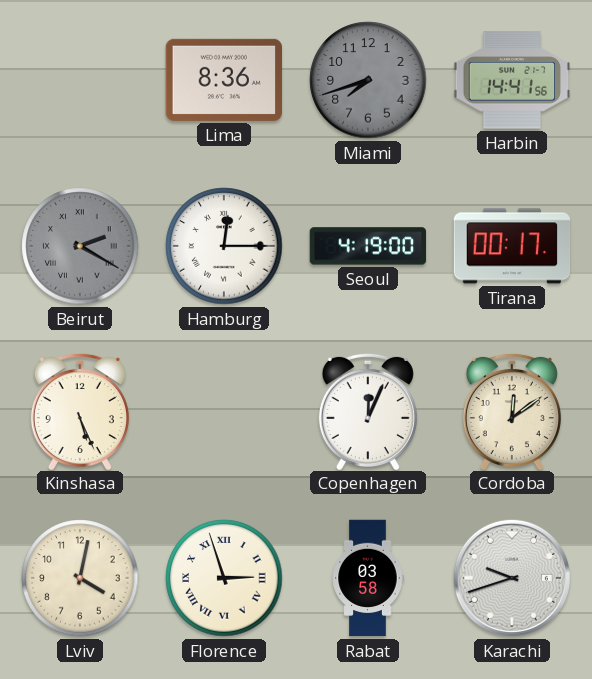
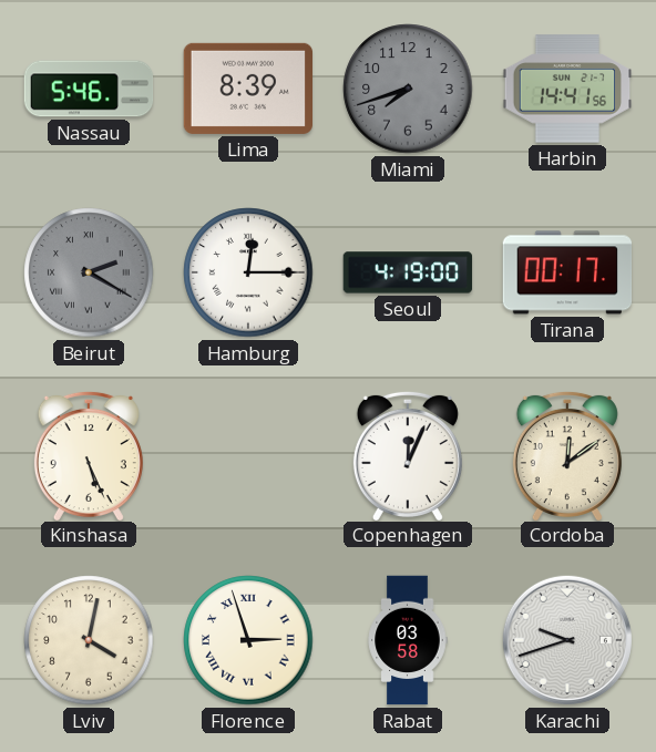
Nassau: none -> 5:46
Lima: 8:36 -> 8:39
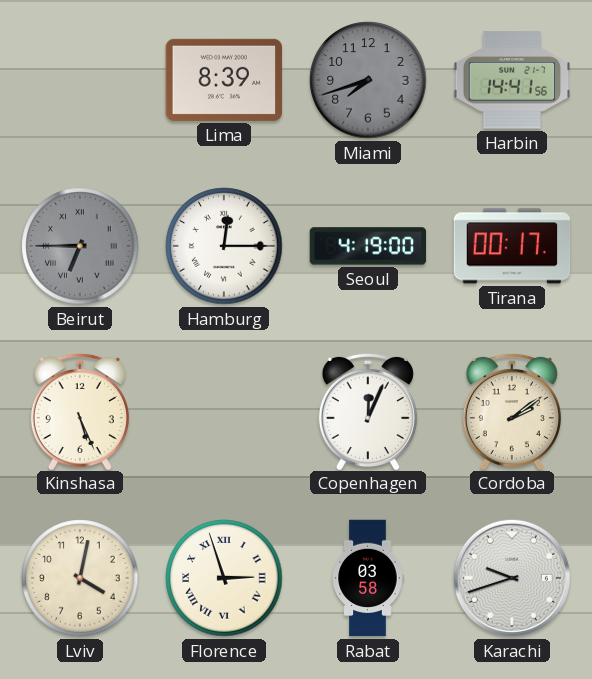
Nassau: 5:46 -> none
Beirut: 2:20 -> 6:45
Cordoba: 12:09 -> 2:09
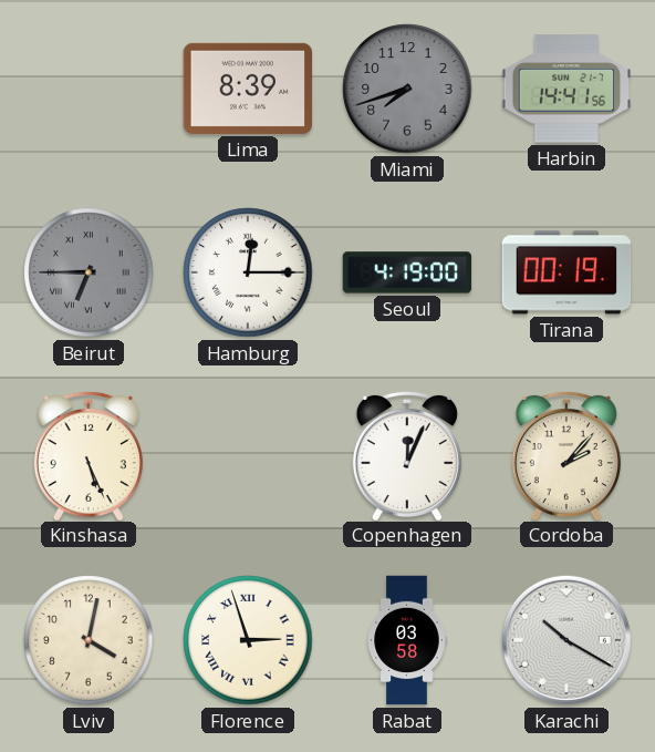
Tirana: 00:17 -> 00:19
Cordoba: 2:09 -> 2:07
Karachi: 9:42 -> 10:20
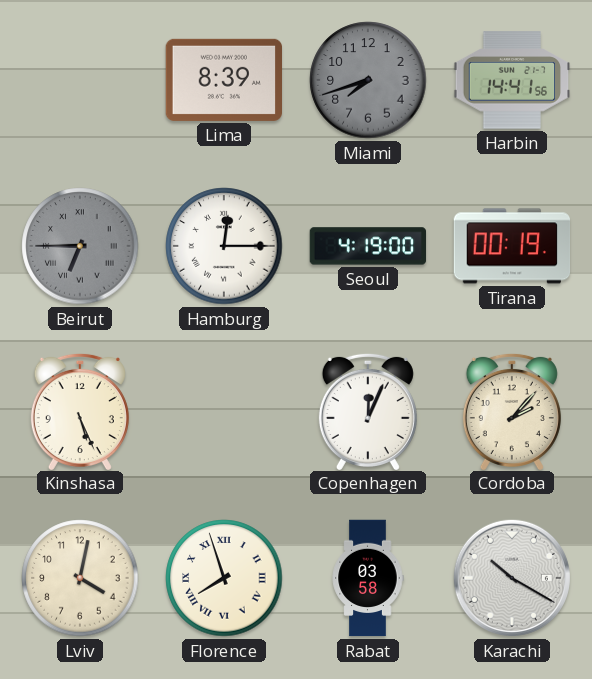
Florence: 2:57 -> 7:57
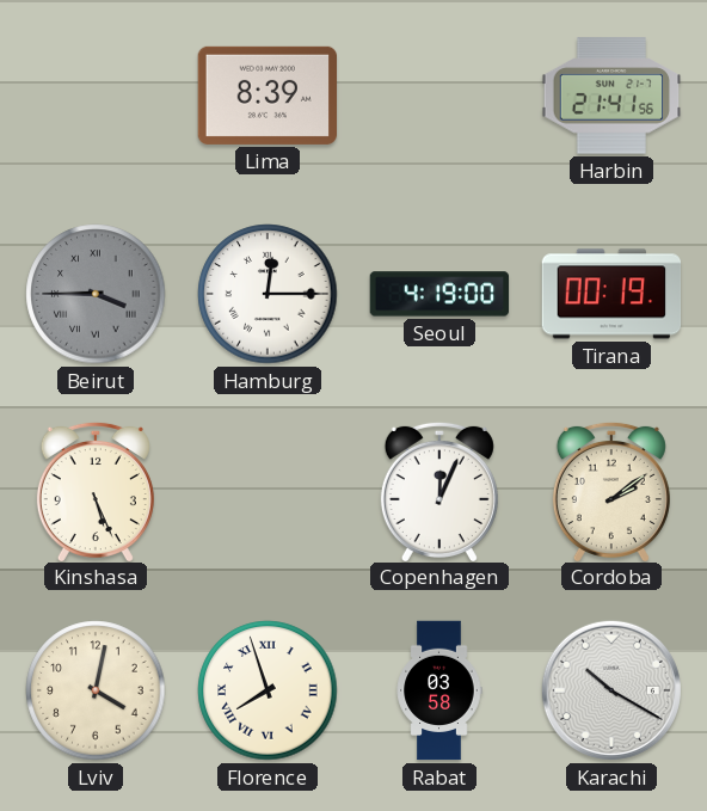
Miami: 7:42 -> none
Harbin: 14:41 -> 21:41
Beirut: 6:45 -> 3:45
Cordoba: 2:07 -> 2:09
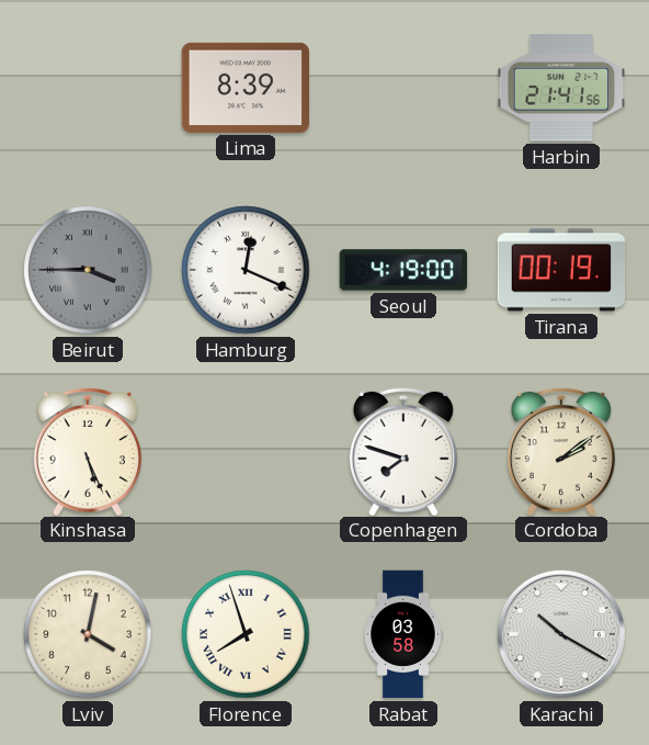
Hamburg: 12:15 -> 12:19
Copenhagen: 12:04 -> 7:48
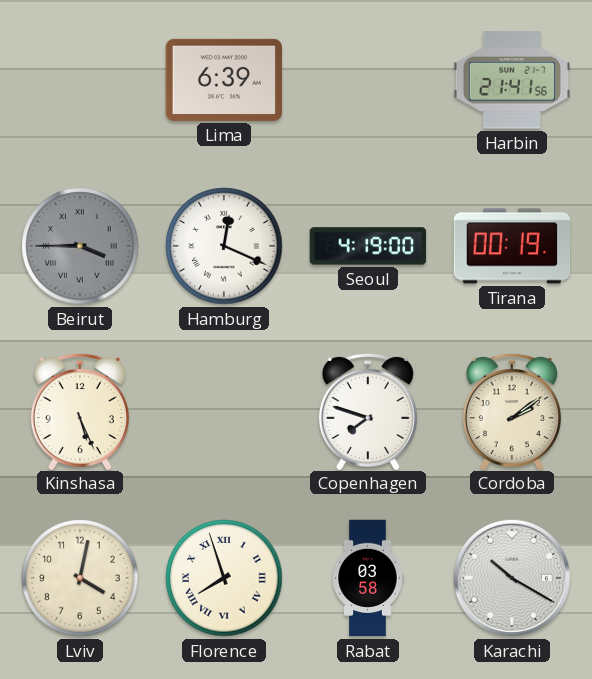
Lima: 8:39 -> 6:39
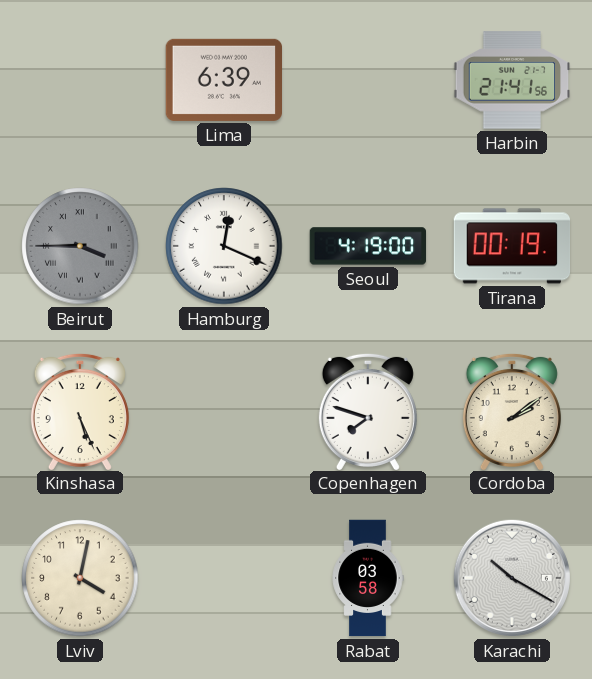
Florence: 7:57 -> none
